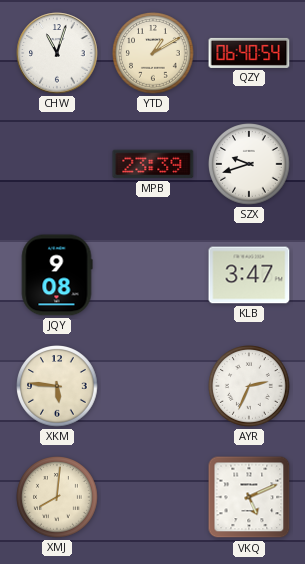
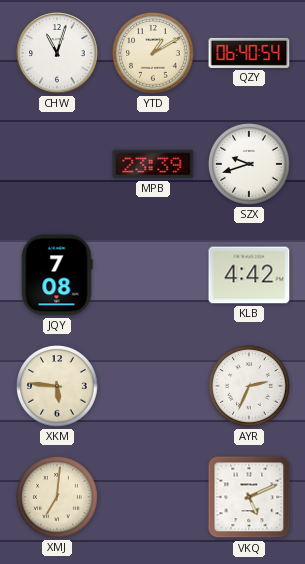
JQY: 9:08 -> 7:08
KLB: 3:47 -> 4:42
XMJ: 8:01 -> 7:01
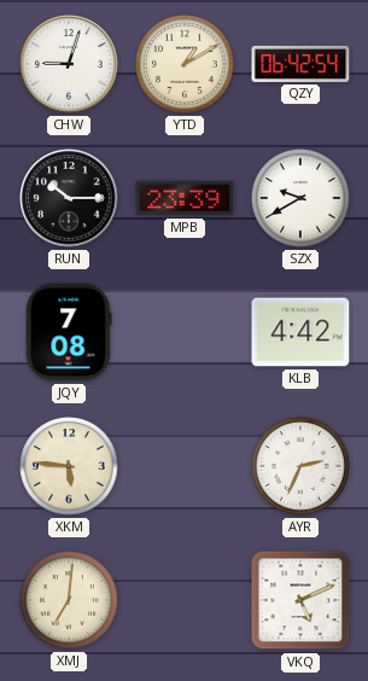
CHW: 11:03 -> 9:03
QZY: 06:40 -> 06:42
RUN: none -> 10:15
SZX: 9:42 -> 9:40
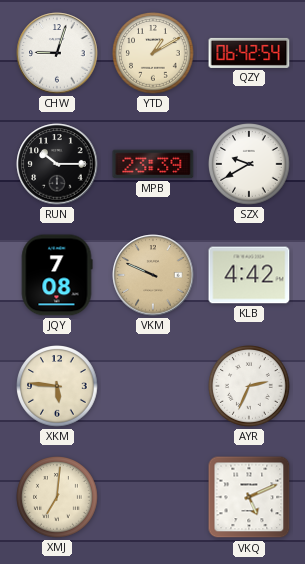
VKM: none -> 9:49
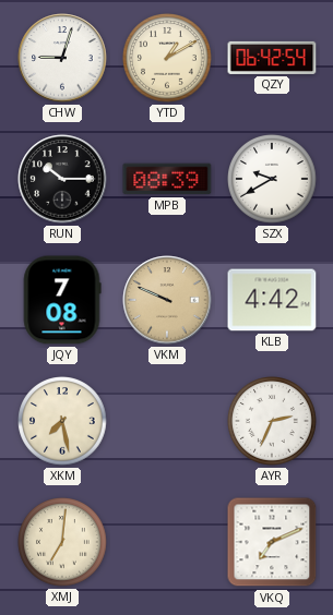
MPB: 23:39 -> 08:39
XKM: 5:46 -> 7:28
VKQ: 5:11 -> 7:11
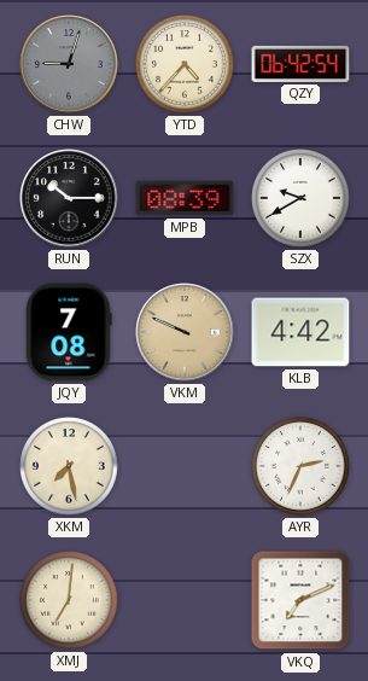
CHW dial: white -> grey
YTD: 1:10 -> 4:37
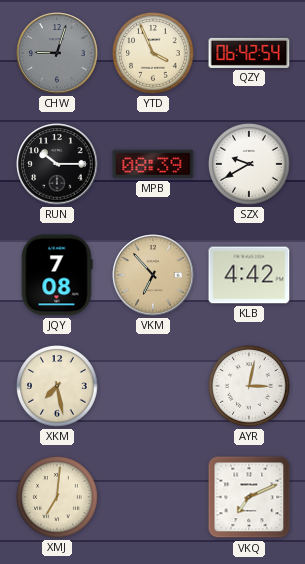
YTD: 4:37 -> 3:56
VKM: 9:49 -> 6:53
AYR: 2:34 -> 3:02
